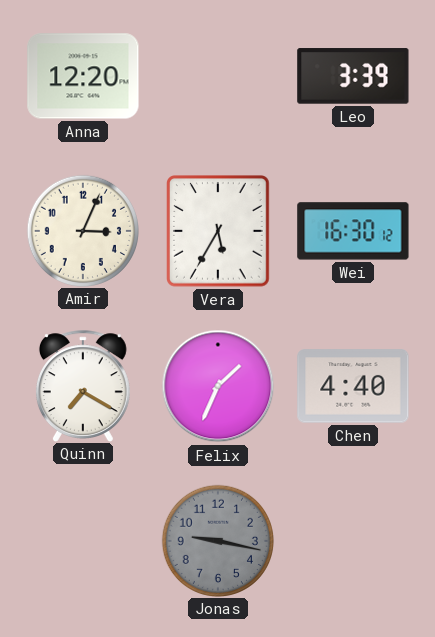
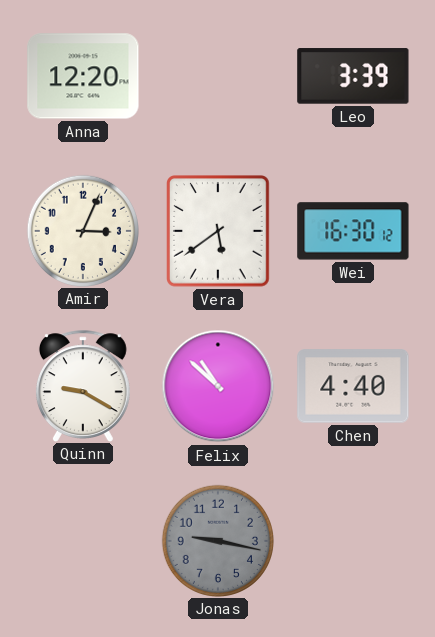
Vera: 5:35 -> 5:39
Quinn: 7:20 -> 9:20
Felix: 1:34 -> 10:52
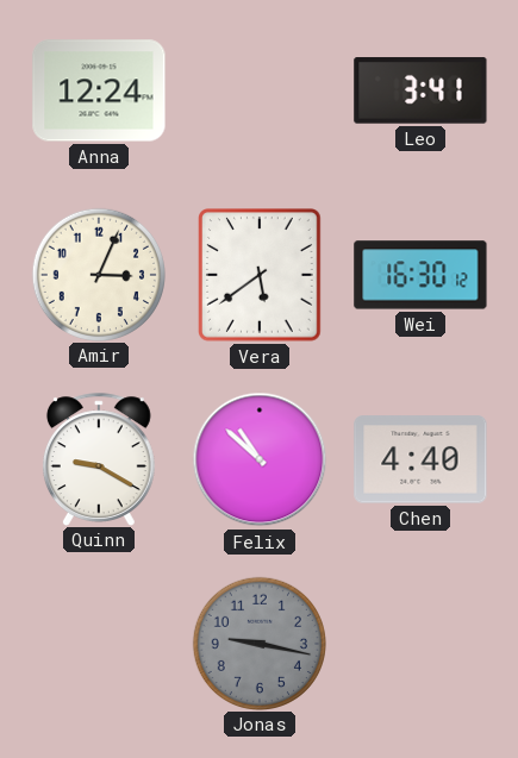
Anna: 12:20 -> 12:24
Leo: 3:39 -> 3:41
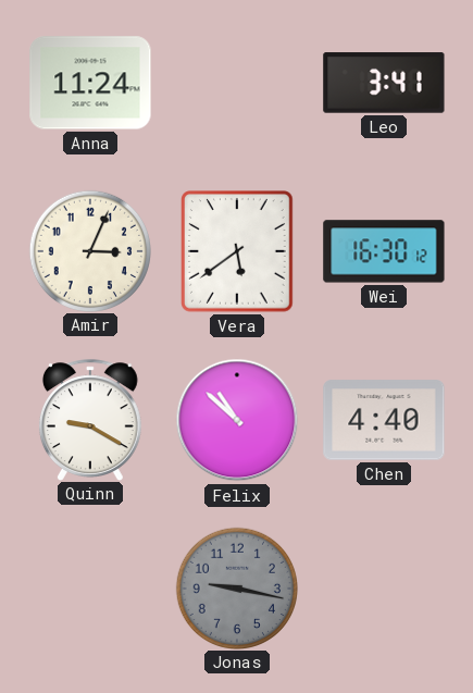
Anna: 12:24 -> 11:24
